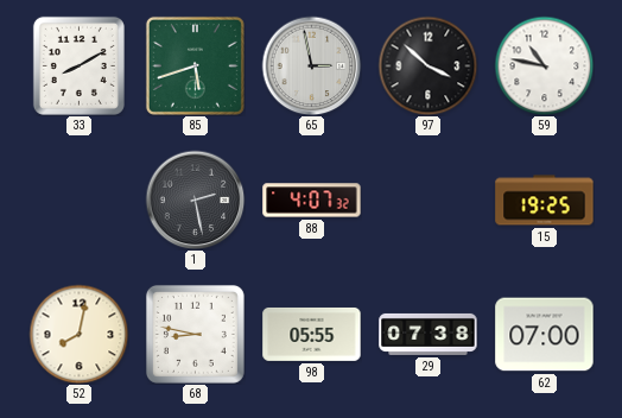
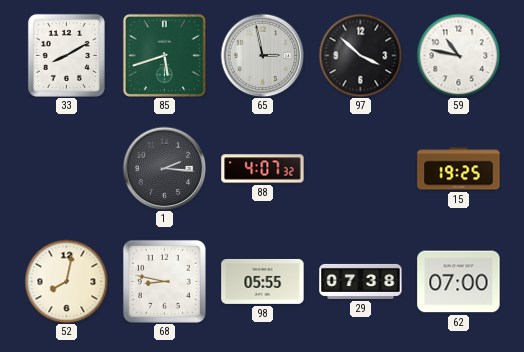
1: 2:28 -> 2:16
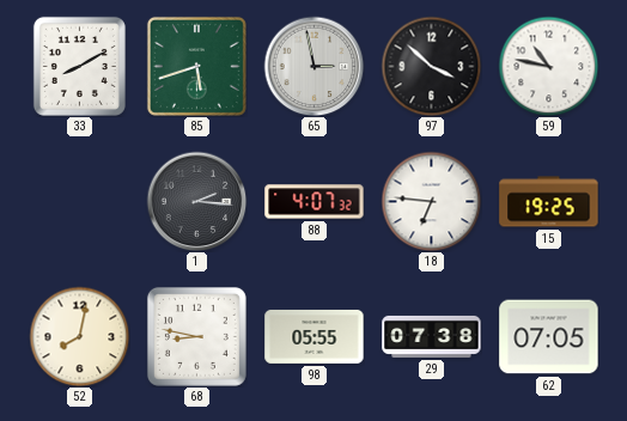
18: none -> 6:46
62: 07:00 -> 07:05
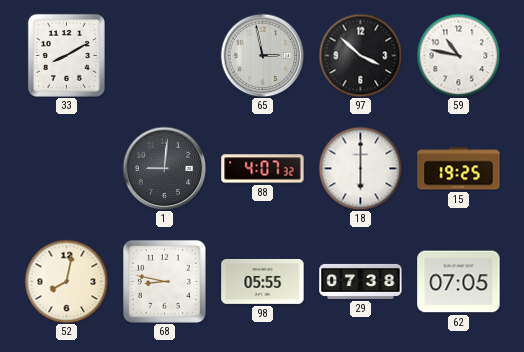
85: 5:42 -> none
1: 2:16 -> 9:01
18: 6:46 -> 6:00
